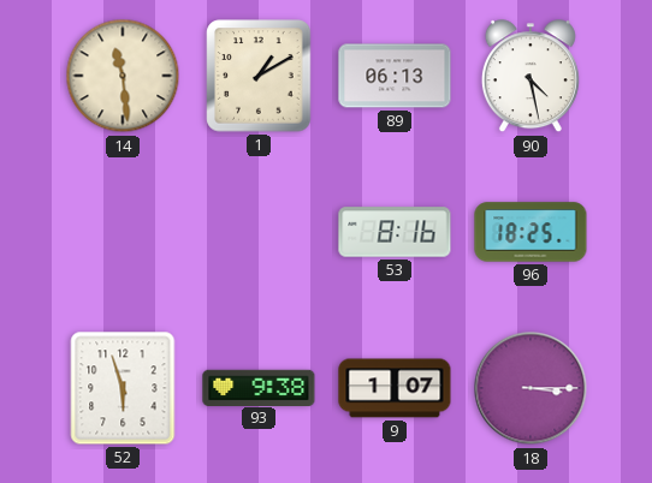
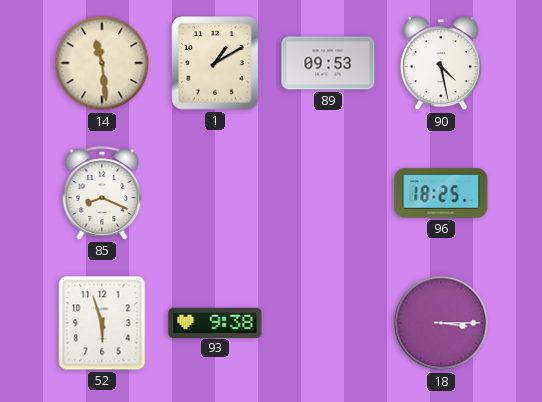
89: 06:13 -> 09:53
85: none -> 8:19
53: 8:16 -> none
9: 1:07 -> none
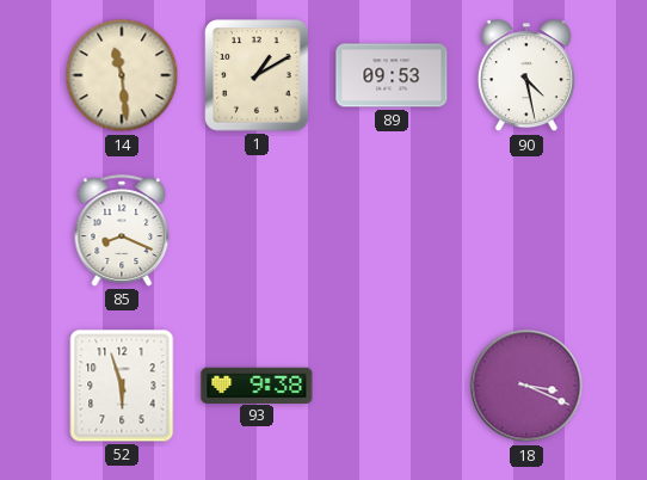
96: 18:25 -> none
18: 3:15 -> 3:19
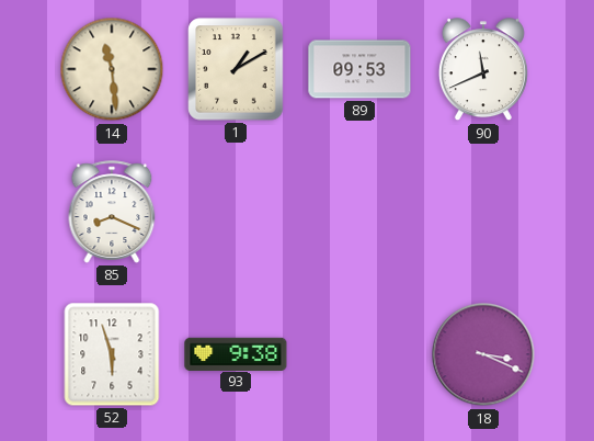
90: 4:28 -> 11:41
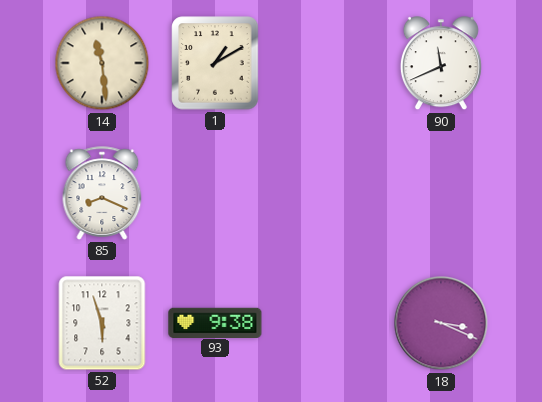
89: 09:53 -> none
